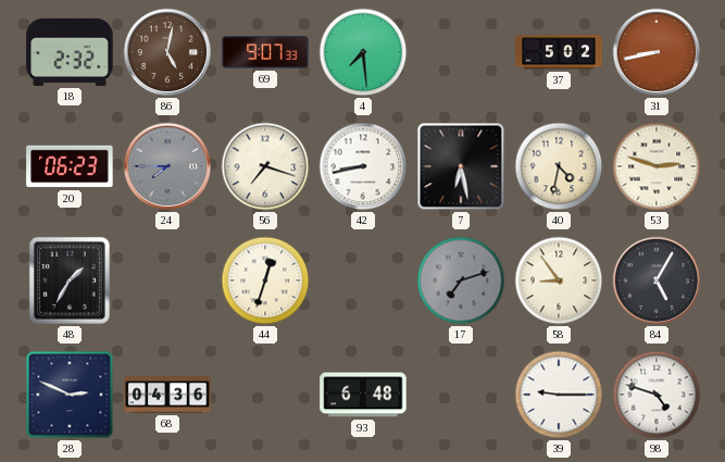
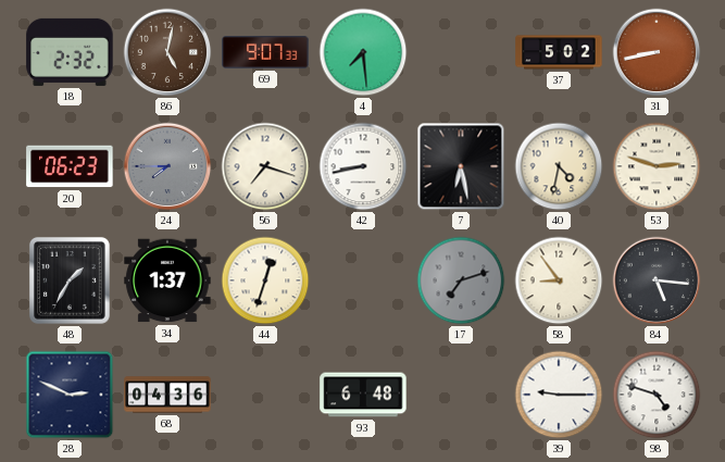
34: none -> 1:37
84: 5:05 -> 5:16
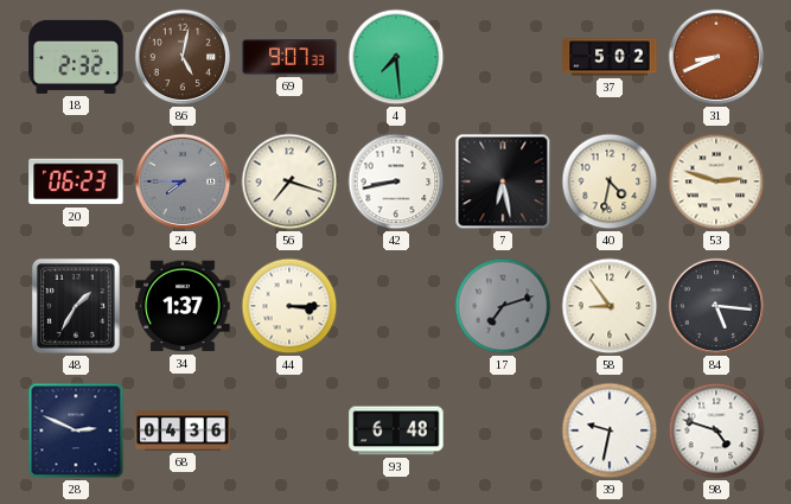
31: 8:43 -> 8:41
44: 12:33 -> 3:15
39: 9:15 -> 9:32
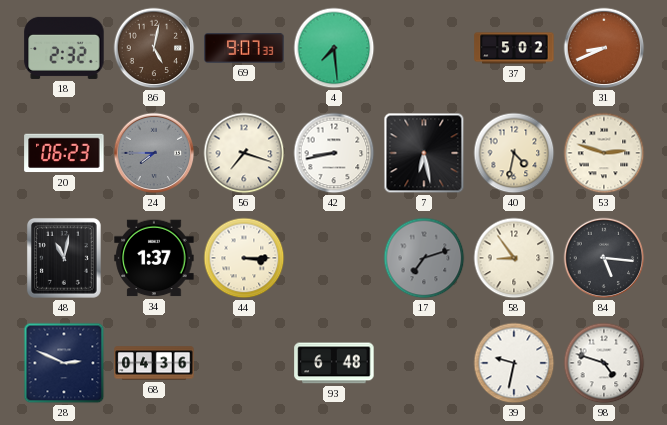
48: 1:35 -> 11:02
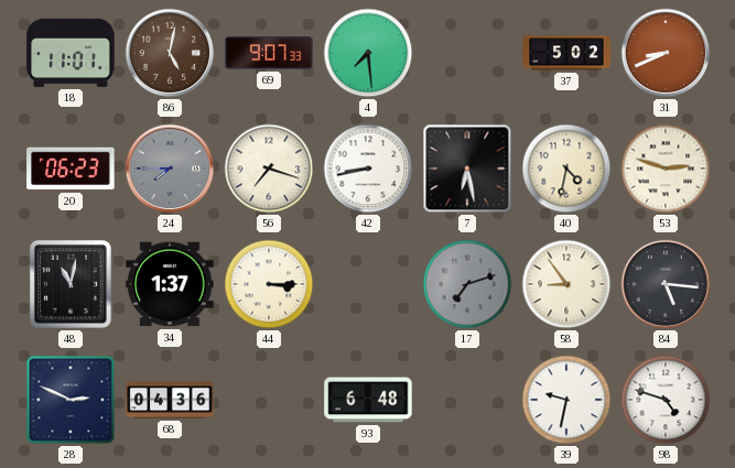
18: 2:32 -> 11:01
